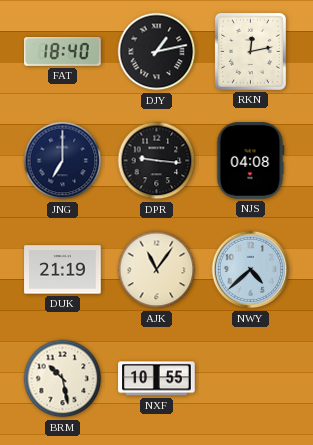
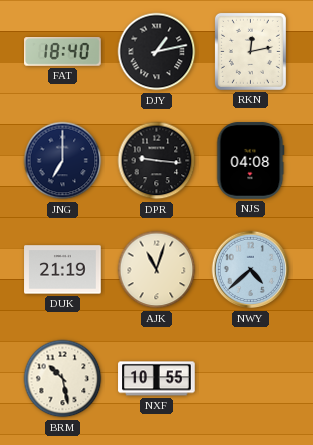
AJK: 11:06 -> 11:03
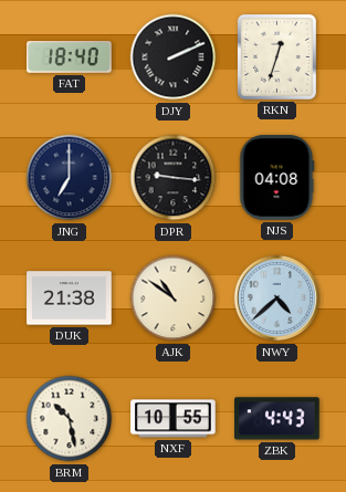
DJY: 1:13 -> 2:11
RKN: 12:13 -> 12:33
DUK: 21:19 -> 21:38
AJK: 11:03 -> 10:51
ZBK: none -> 4:43
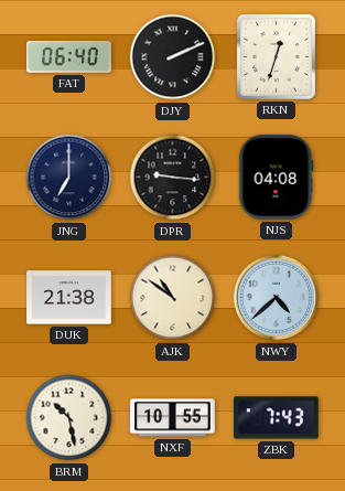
FAT: 18:40 -> 06:40
ZBK: 4:43 -> 7:43
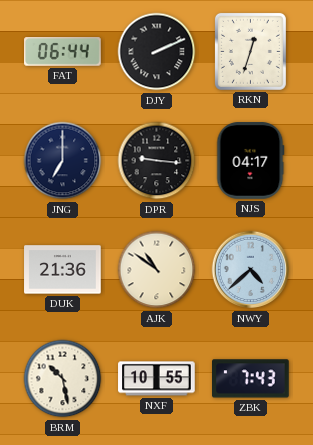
FAT: 06:40 -> 06:44
NJS: 04:08 -> 04:17
DUK: 21:38 -> 21:36
